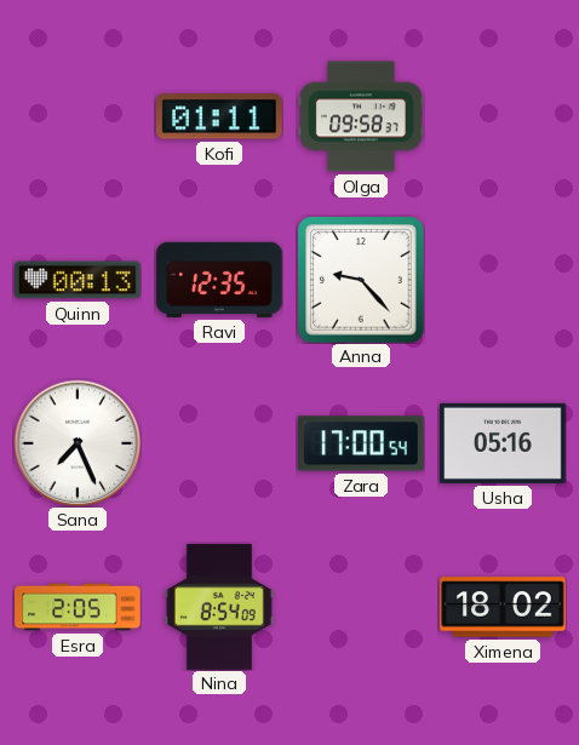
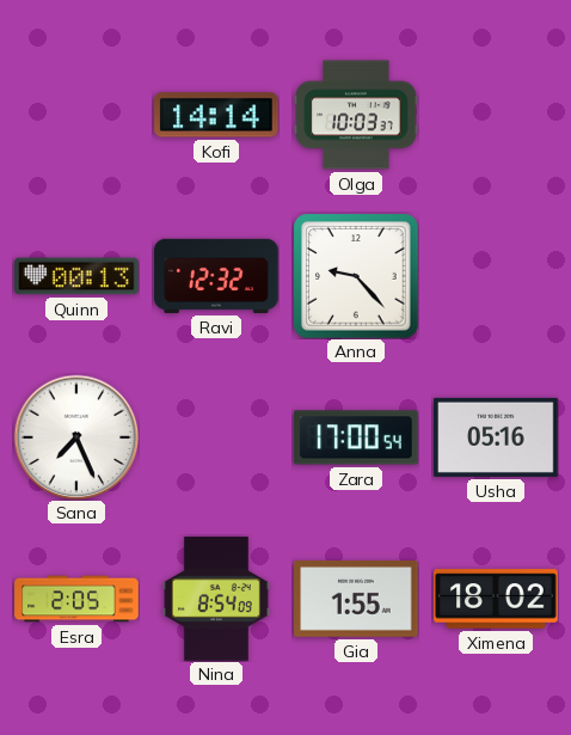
Kofi: 01:11 -> 14:14
Olga: 09:58 -> 10:03
Ravi: 12:35 -> 12:32
Gia: none -> 1:55
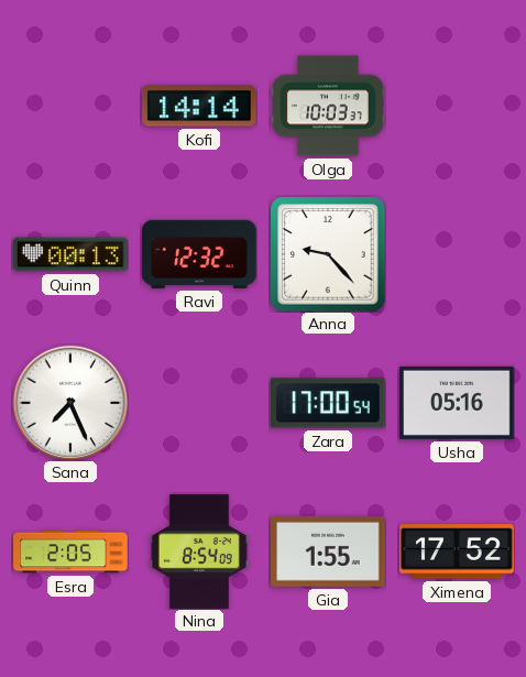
Ximena: 18:02 -> 17:52
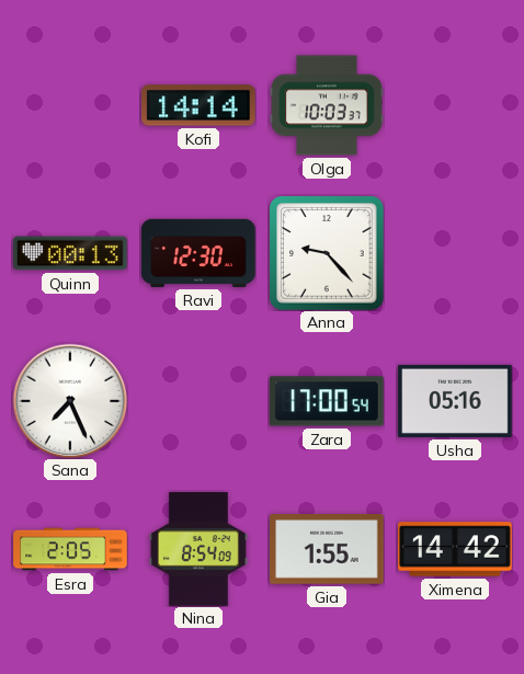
Ravi: 12:32 -> 12:30
Ximena: 17:52 -> 14:42
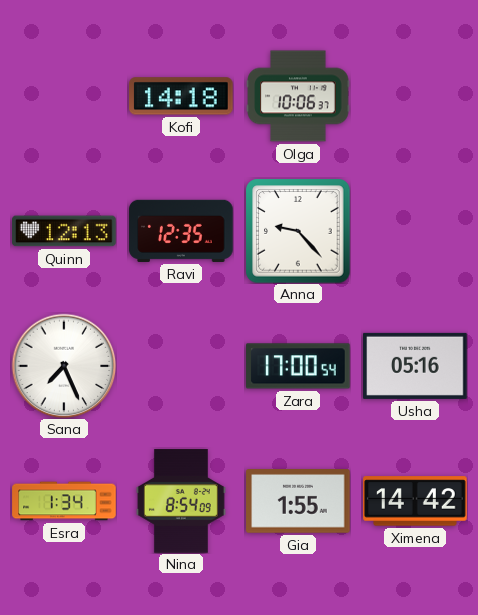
Kofi: 14:14 -> 14:18
Olga: 10:03 -> 10:06
Quinn: 00:13 -> 12:13
Ravi: 12:30 -> 12:35
Esra: 2:05 -> 1:34
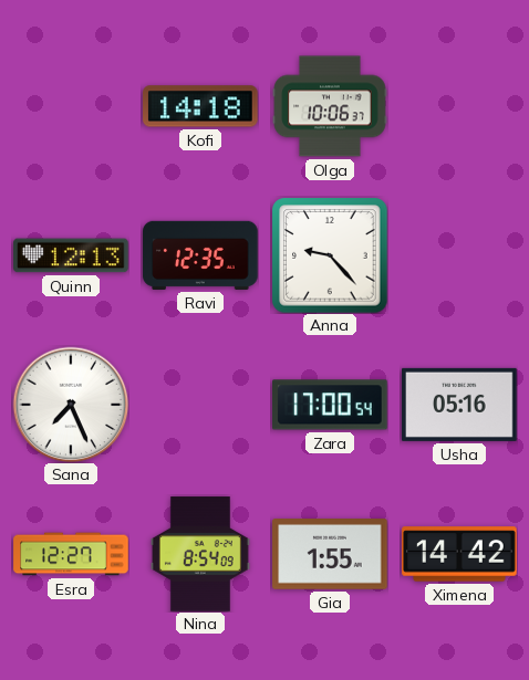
Esra: 1:34 -> 12:27
